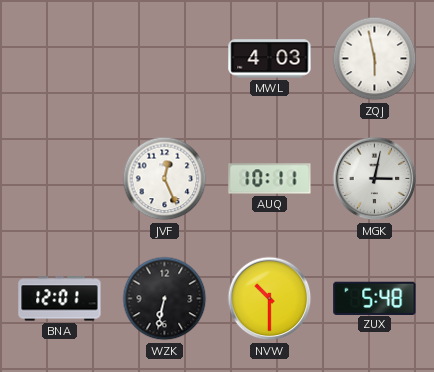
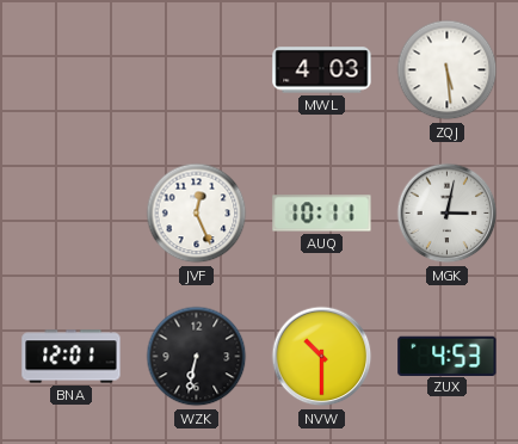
ZQJ: 5:58 -> 5:29
ZUX: 5:48 -> 4:53
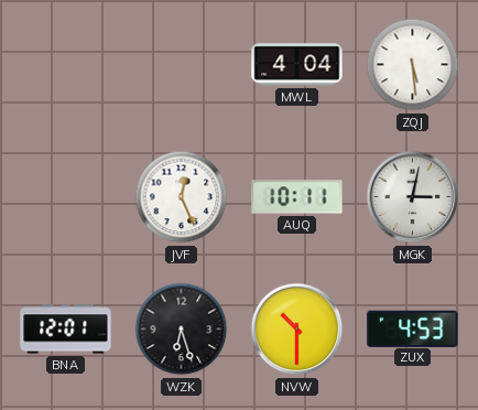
MWL: 4:03 -> 4:04
WZK: 6:32 -> 6:27
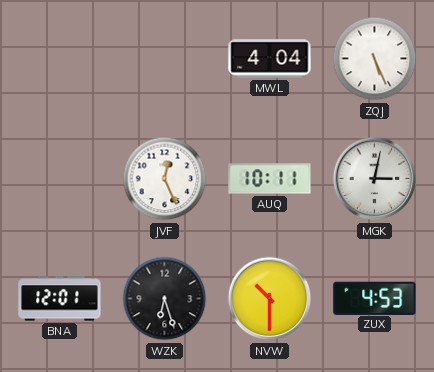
ZQJ: 5:29 -> 5:26
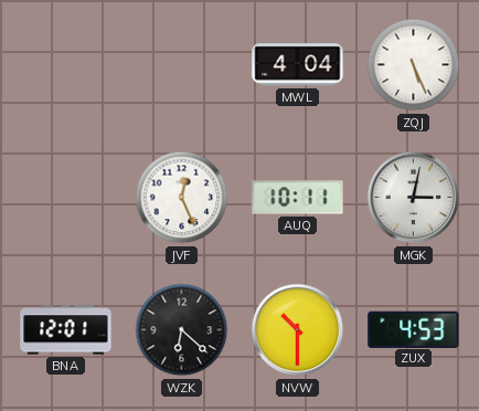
WZK: 6:27 -> 6:22
